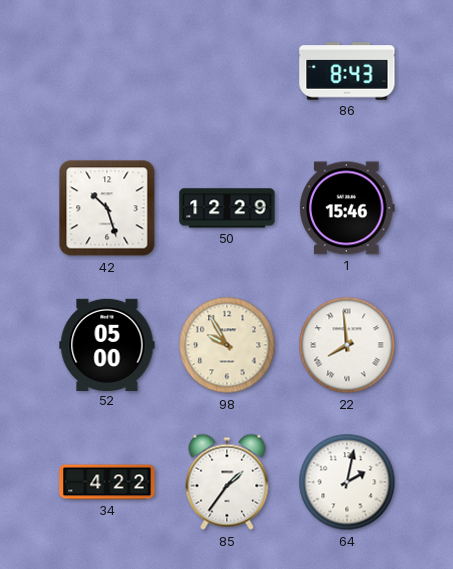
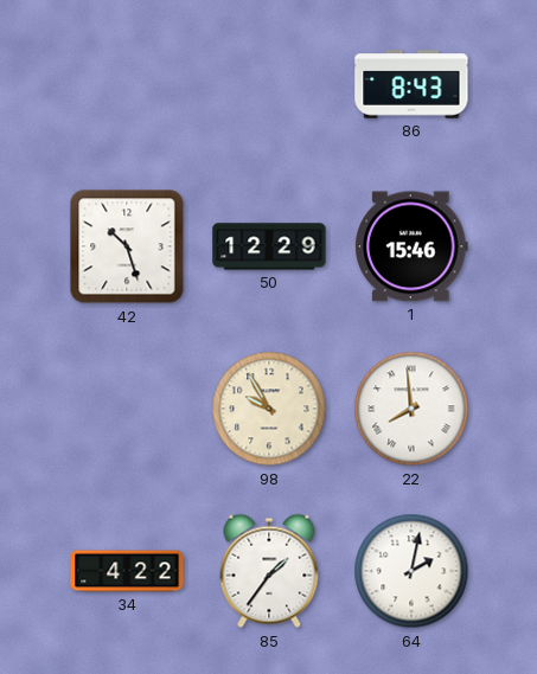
52: 05:00 -> none
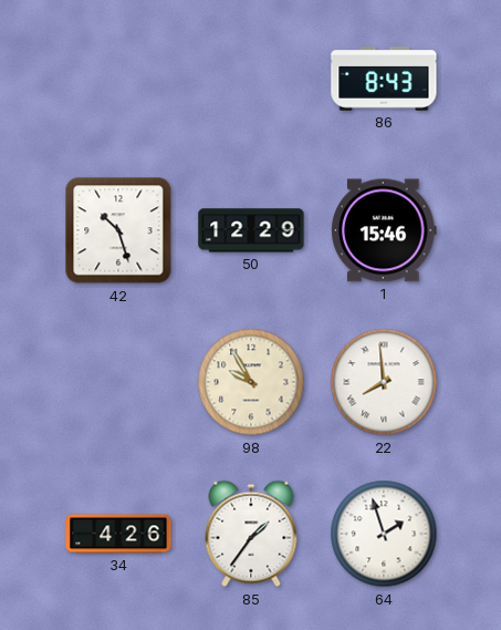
34: 4:22 -> 4:26
64: 2:02 -> 1:57
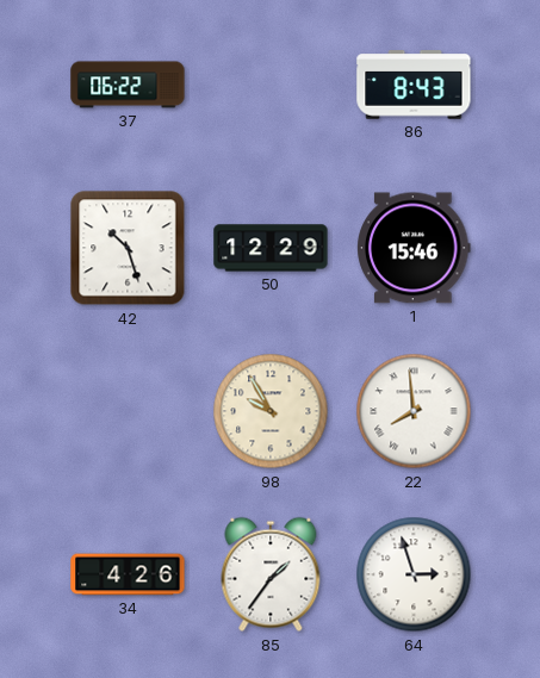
37: none -> 06:22
64: 1:57 -> 2:57
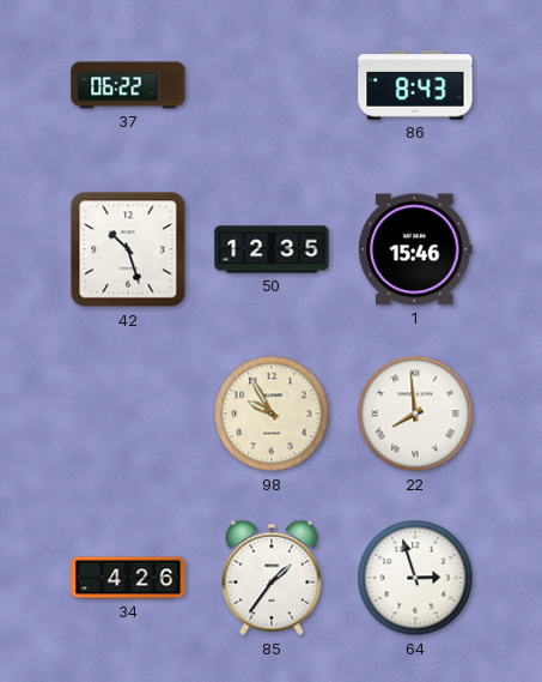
50: 12:29 -> 12:35
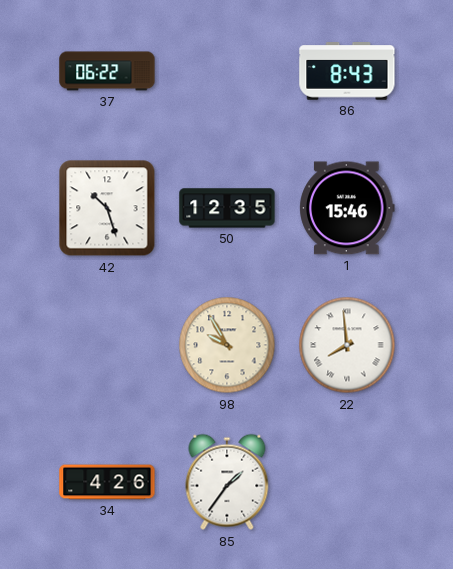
64: 2:57 -> none
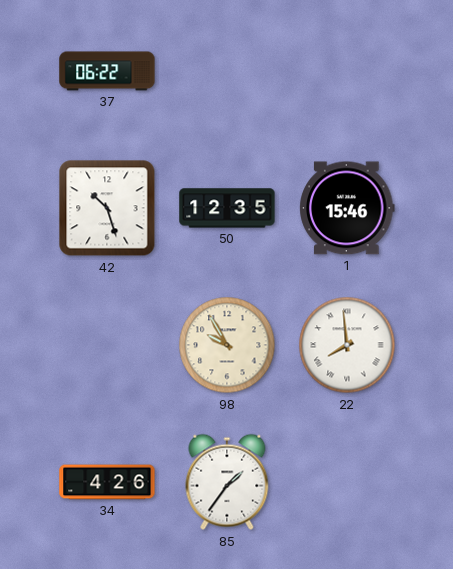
86: 8:43 -> none
